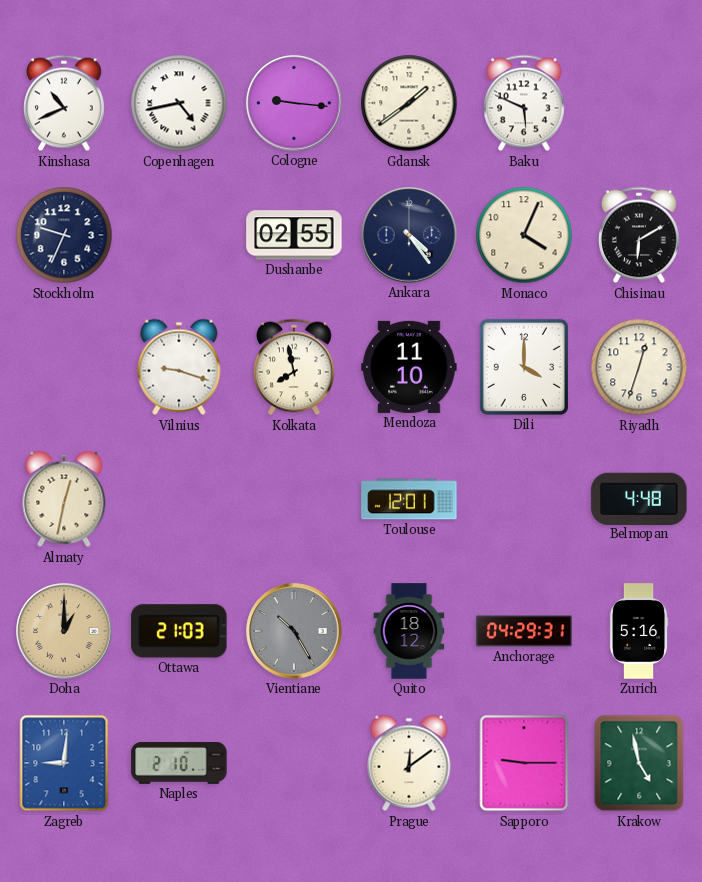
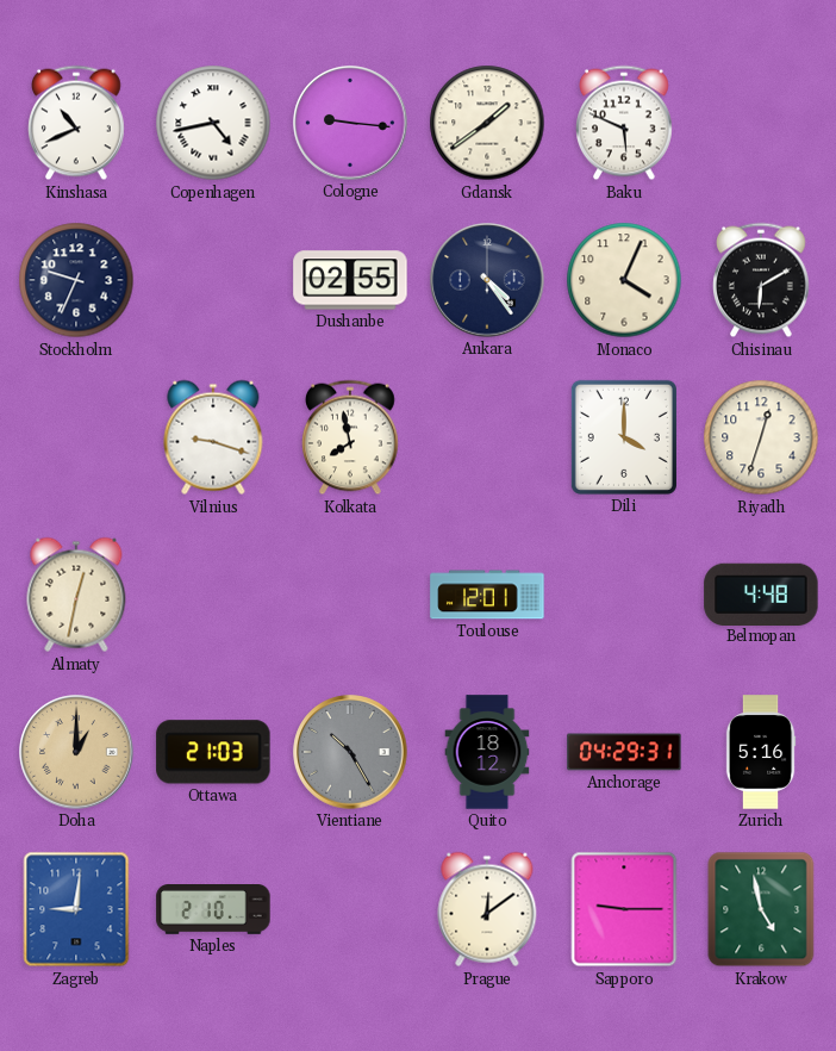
Mendoza: 11:10 -> none
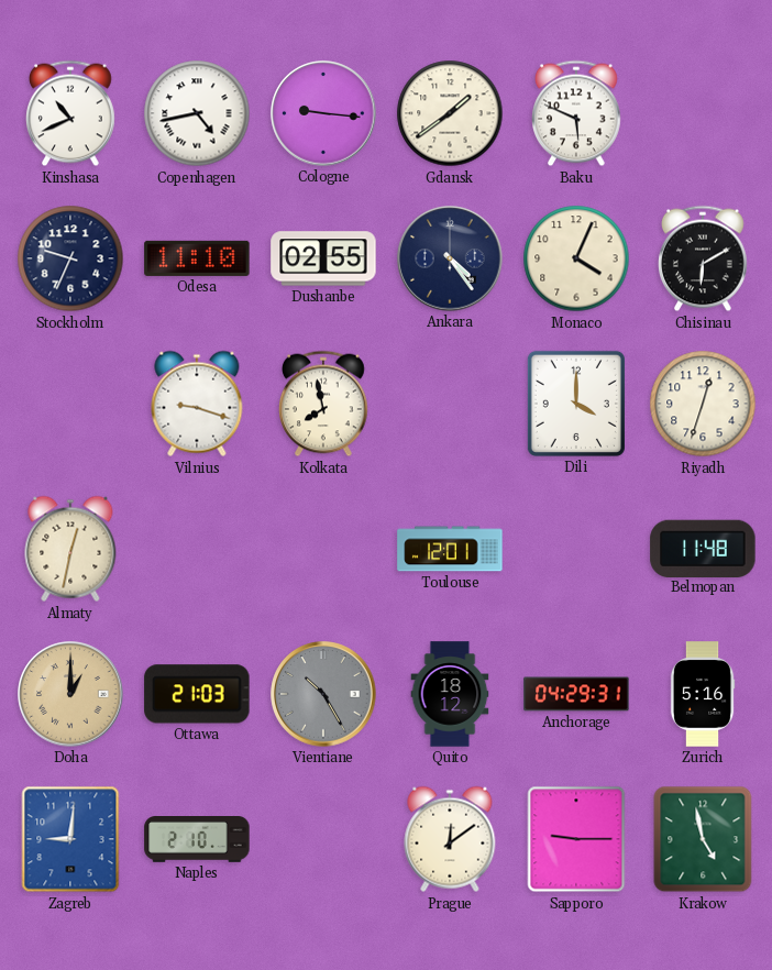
Odesa: none -> 11:10
Belmopan: 4:48 -> 11:48
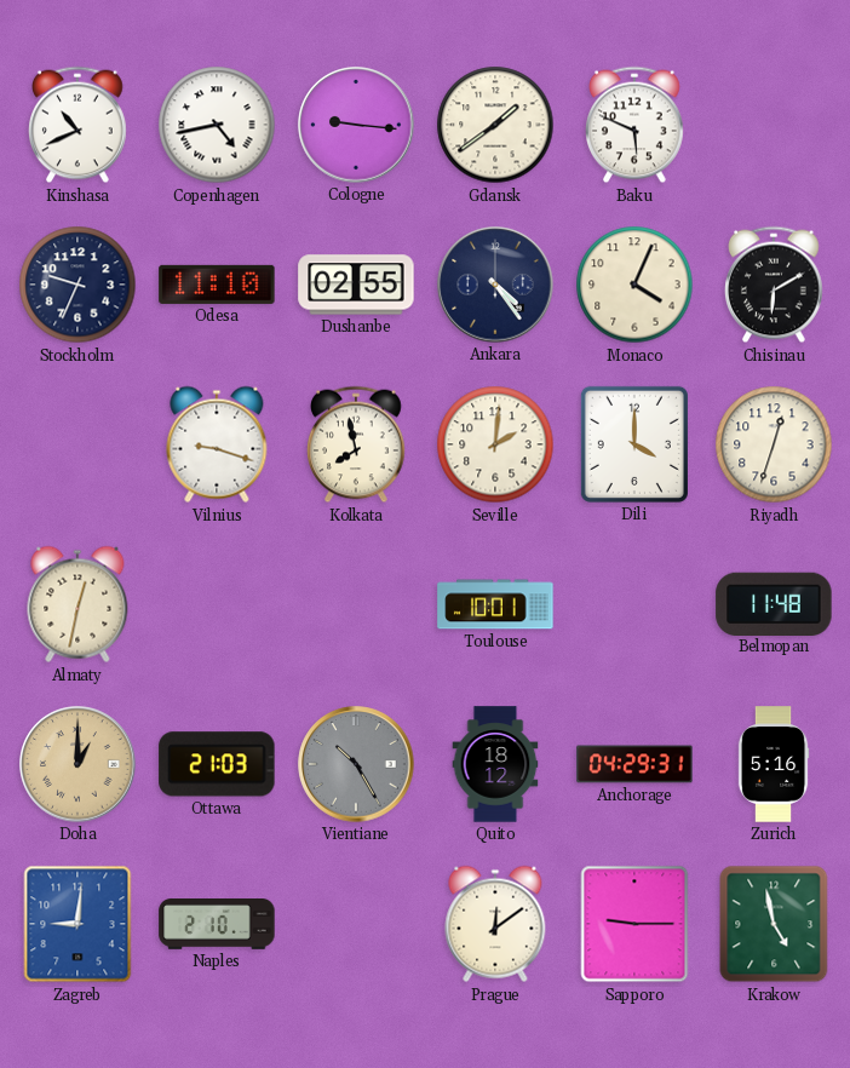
Seville: none -> 2:01
Toulouse: 12:01 -> 10:01
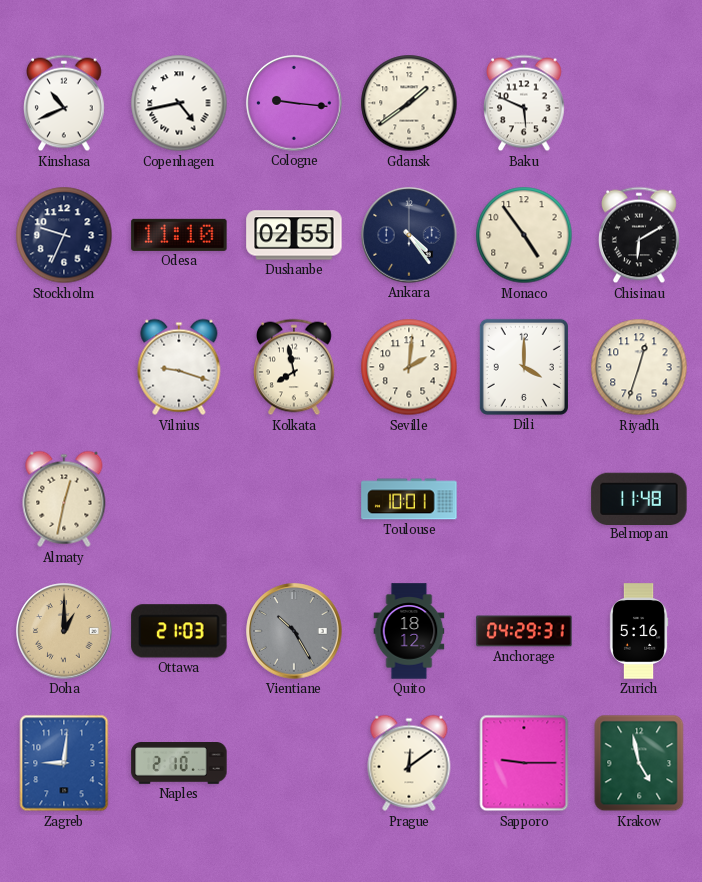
Monaco: 4:04 -> 4:54
